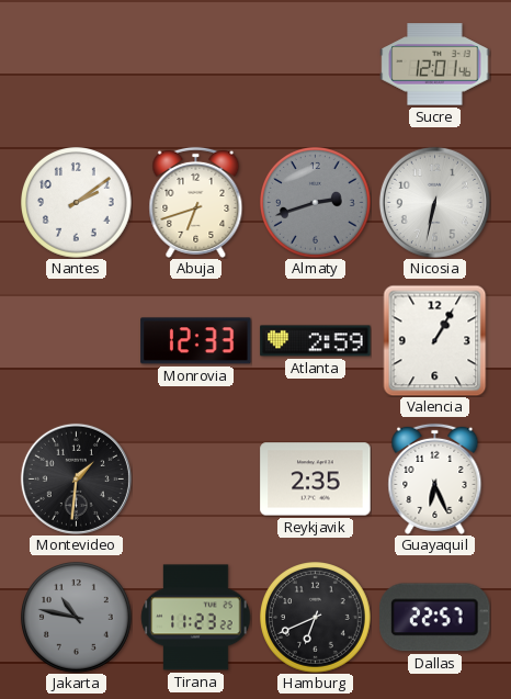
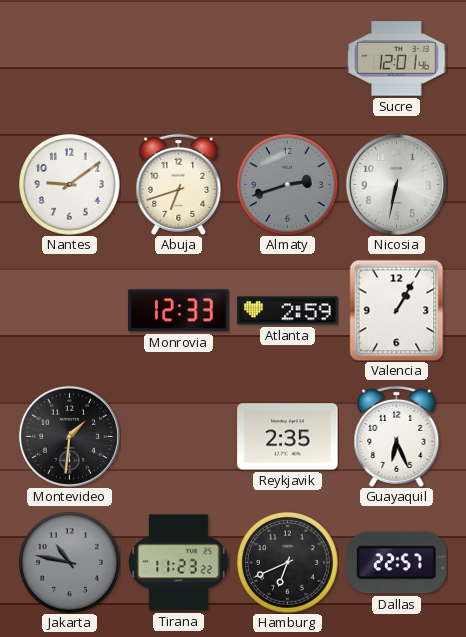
Nantes: 2:09 -> 9:09
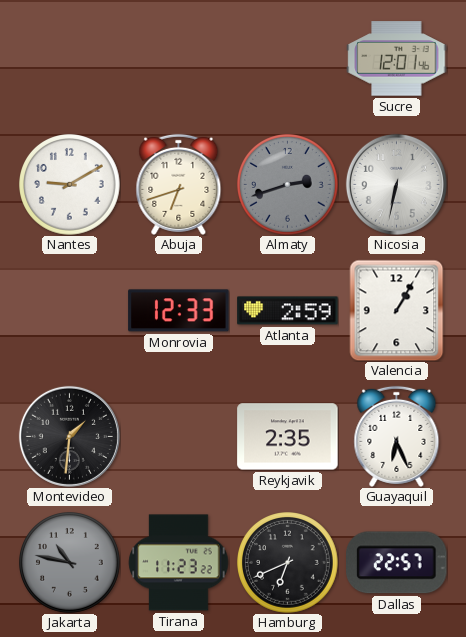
Nantes: 9:09 -> 9:10
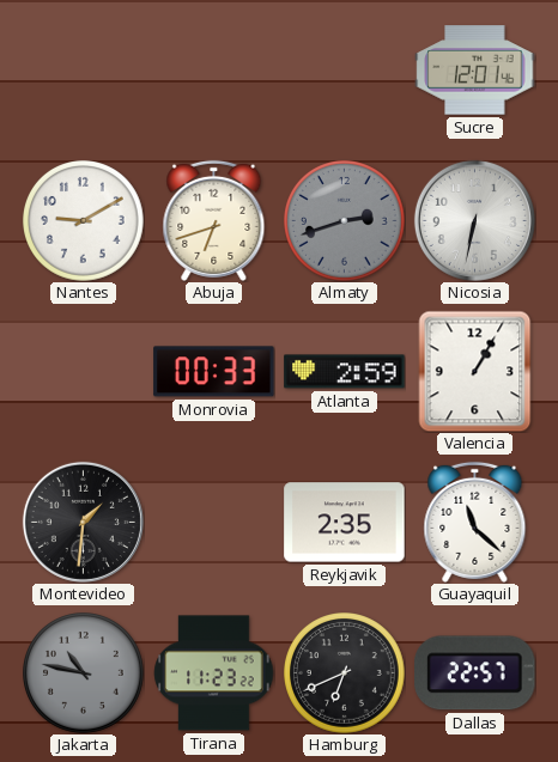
Monrovia: 12:33 -> 00:33
Guayaquil: 6:26 -> 11:22
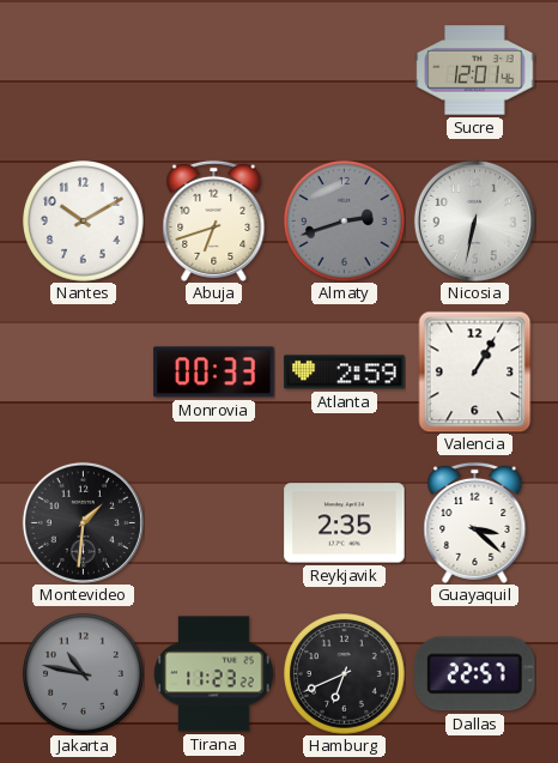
Nantes: 9:10 -> 10:10
Guayaquil: 11:22 -> 3:22
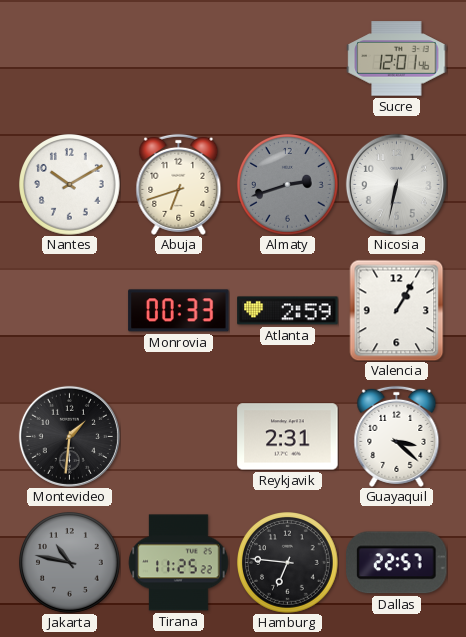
Reykjavik: 2:35 -> 2:31
Tirana: 11:23 -> 11:25
Hamburg: 6:41 -> 6:46
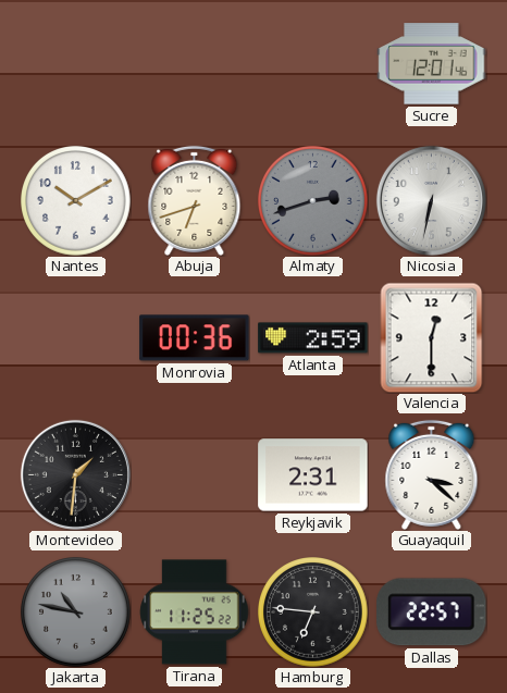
Monrovia: 00:33 -> 00:36
Valencia: 1:05 -> 12:30
